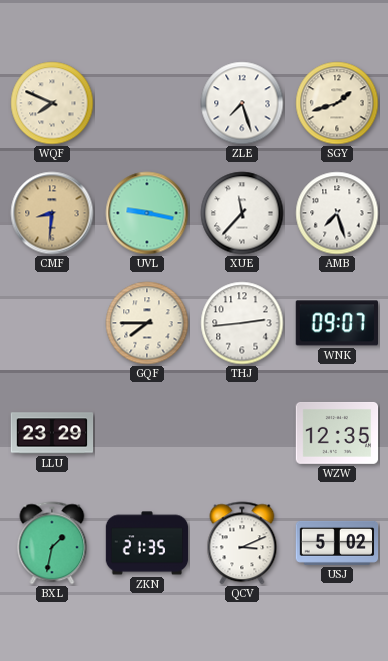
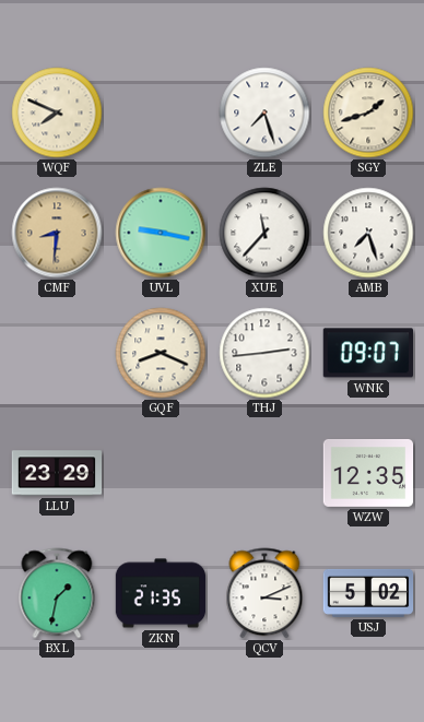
GQF: 7:45 -> 8:19
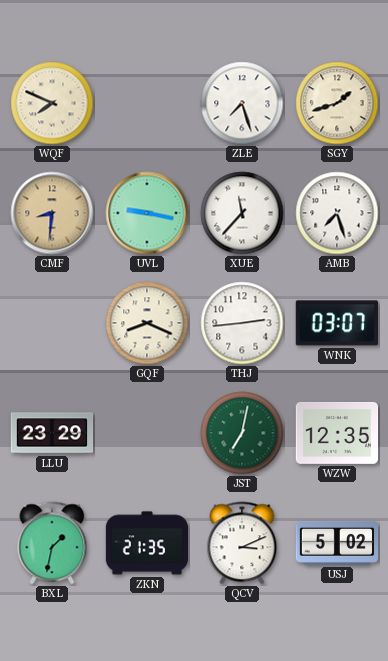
WNK: 09:07 -> 03:07
JST: none -> 7:02
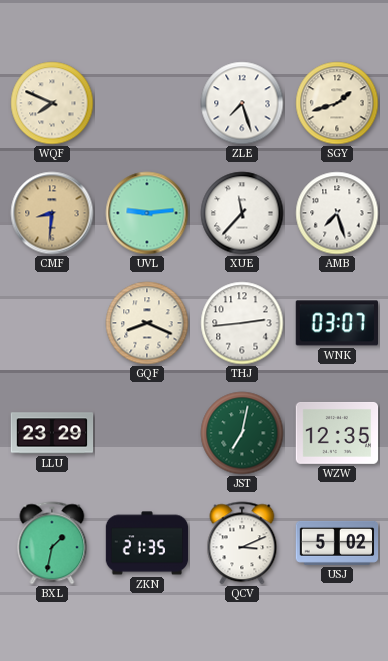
UVL: 9:17 -> 9:14
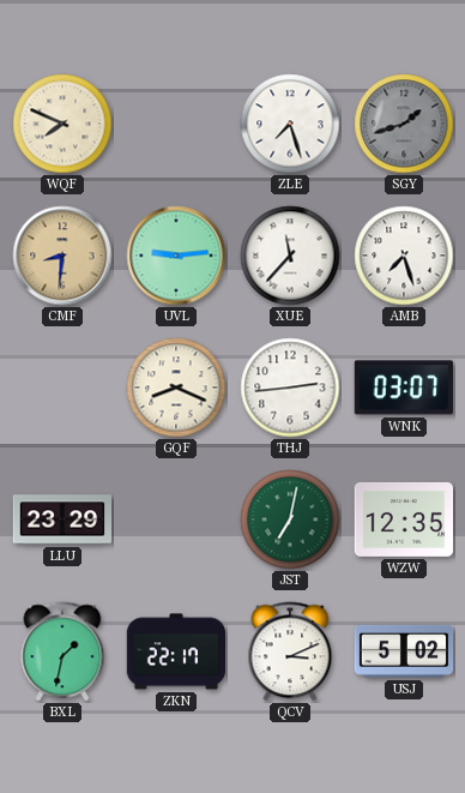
SGY dial: cream -> grey
ZKN: 21:35 -> 22:17
